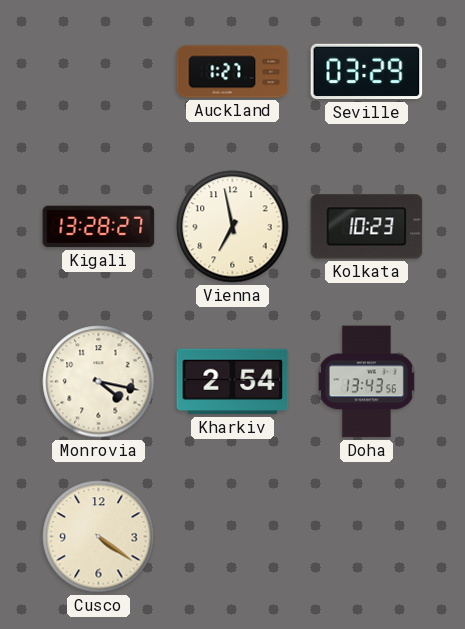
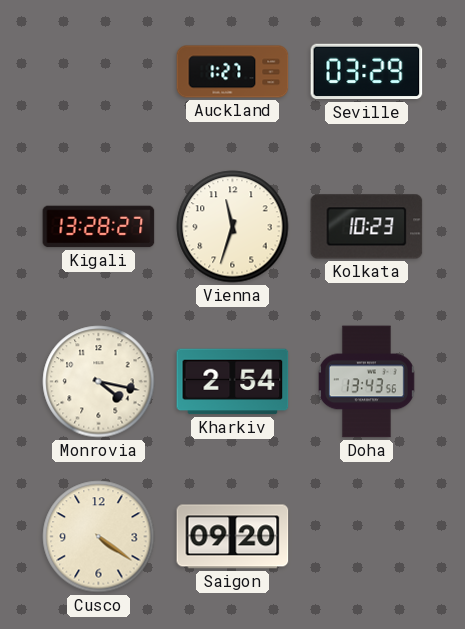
Vienna: 6:58 -> 11:33
Saigon: none -> 09:20
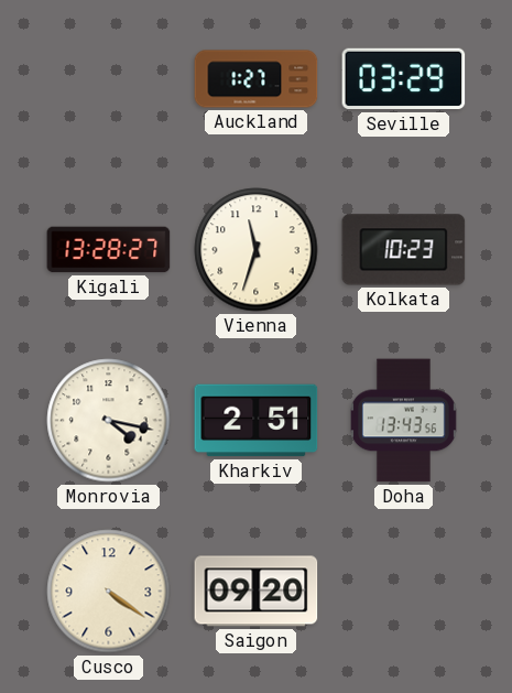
Kharkiv: 2:54 -> 2:51
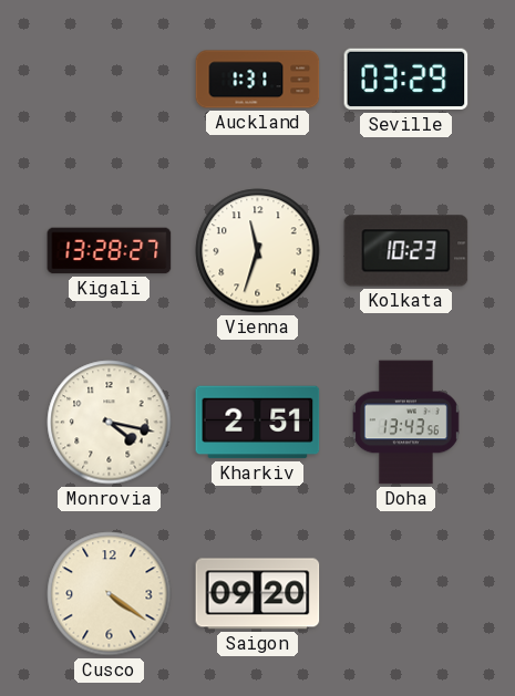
Auckland: 1:27 -> 1:31
